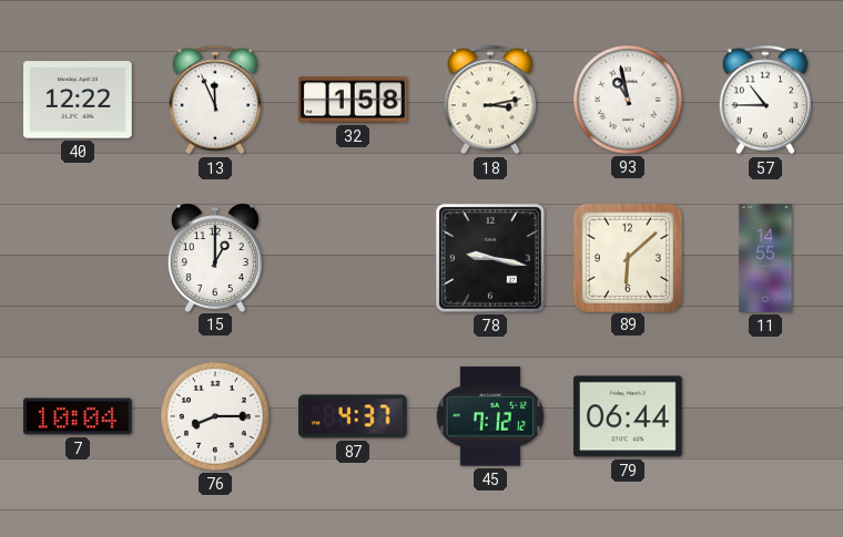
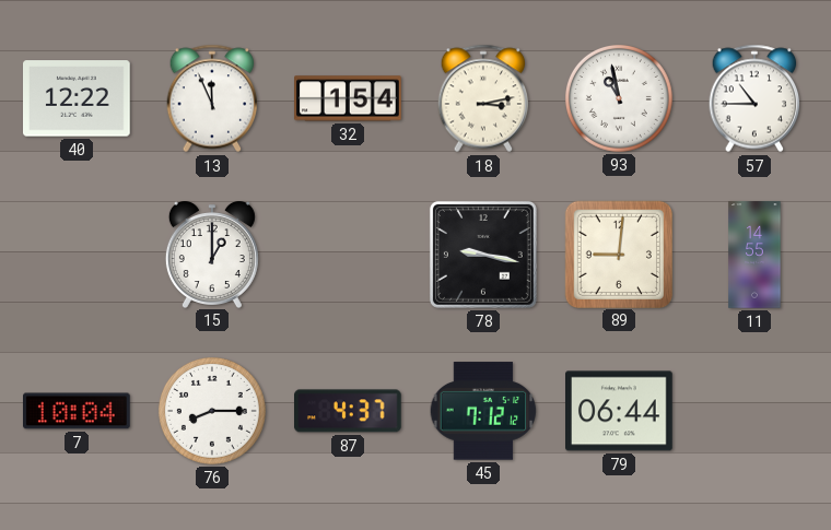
32: 1:58 -> 1:54
89: 6:08 -> 9:01
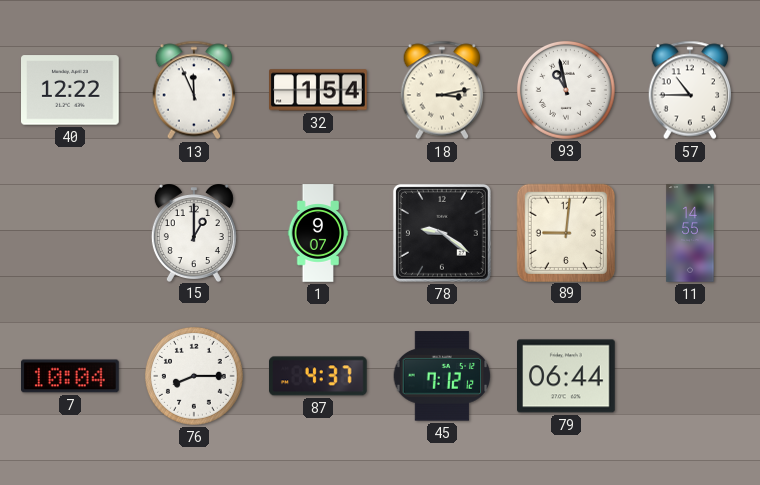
1: none -> 9:07
78: 9:17 -> 9:21
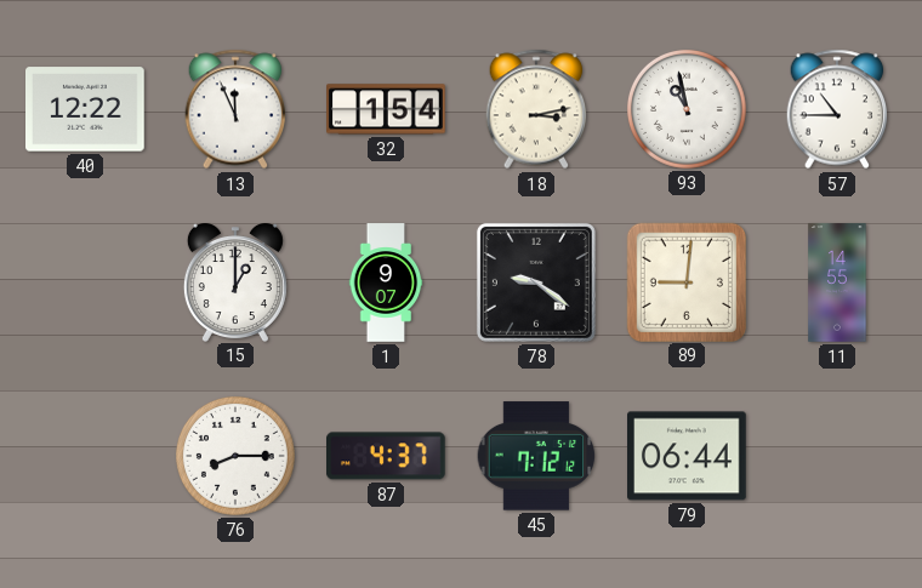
7: 10:04 -> none
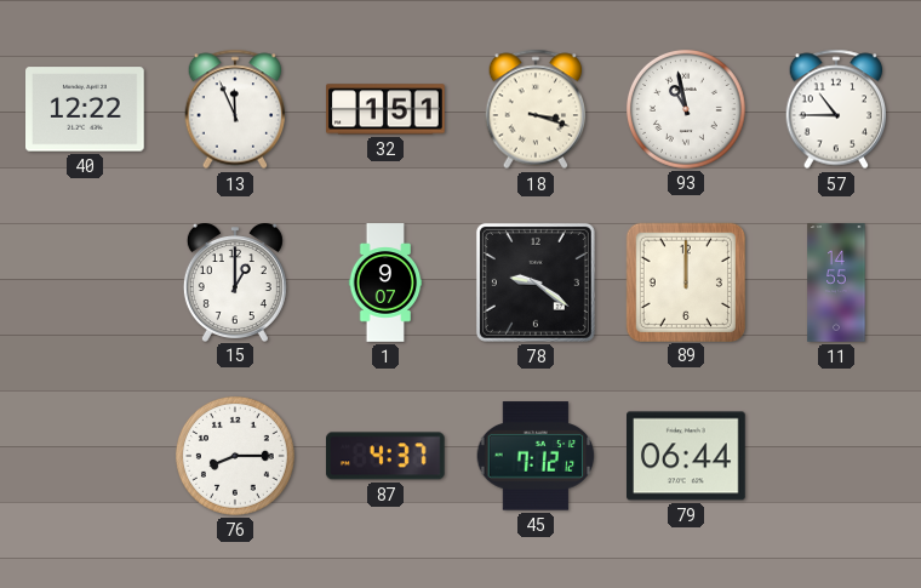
32: 1:54 -> 1:51
18: 3:13 -> 3:18
89: 9:01 -> 12:00
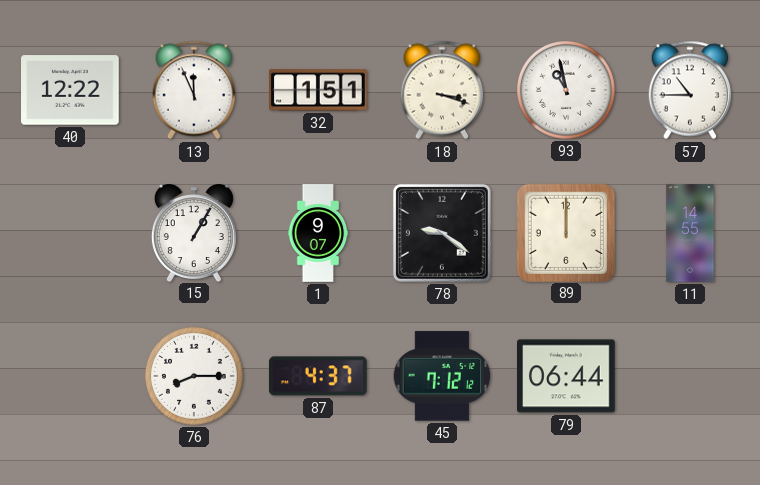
15: 1:00 -> 1:05
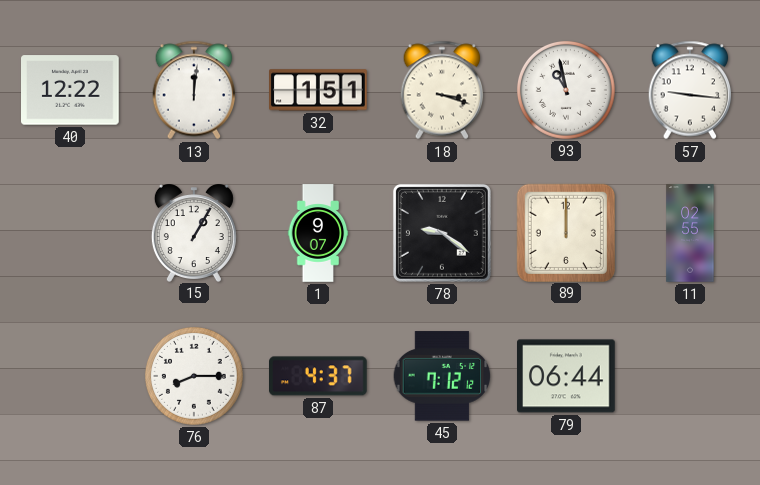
13: 11:56 -> 12:01
57: 10:45 -> 9:16
11: 14:55 -> 02:55
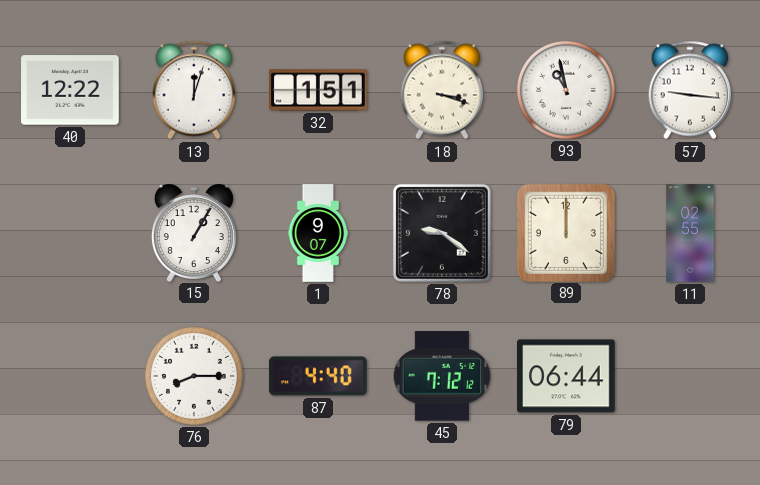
13: 12:01 -> 12:03
87: 4:37 -> 4:40
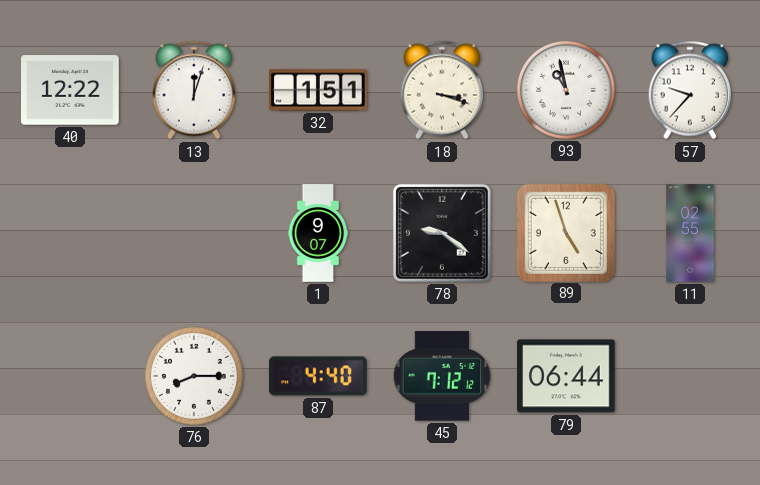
57: 9:16 -> 9:37
15: 1:05 -> none
89: 12:00 -> 4:57
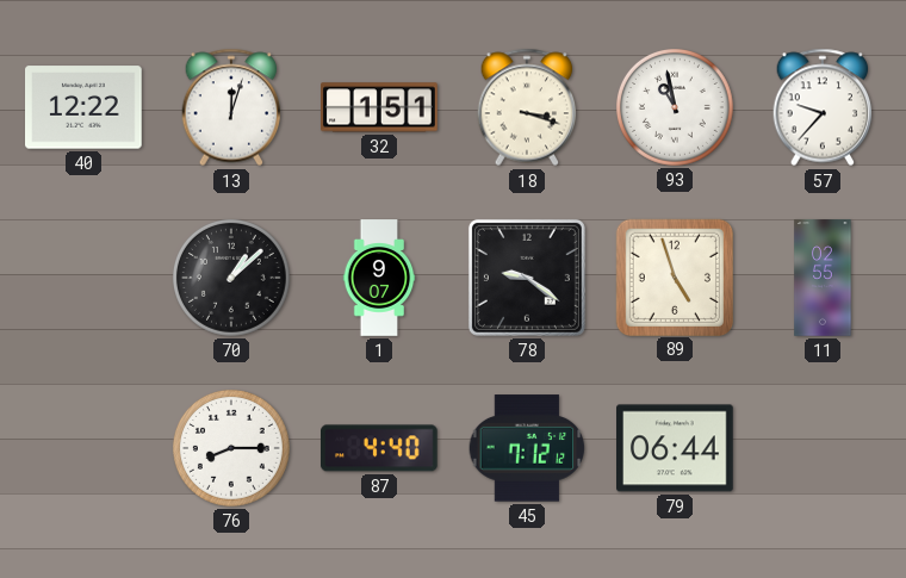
70: none -> 1:08
